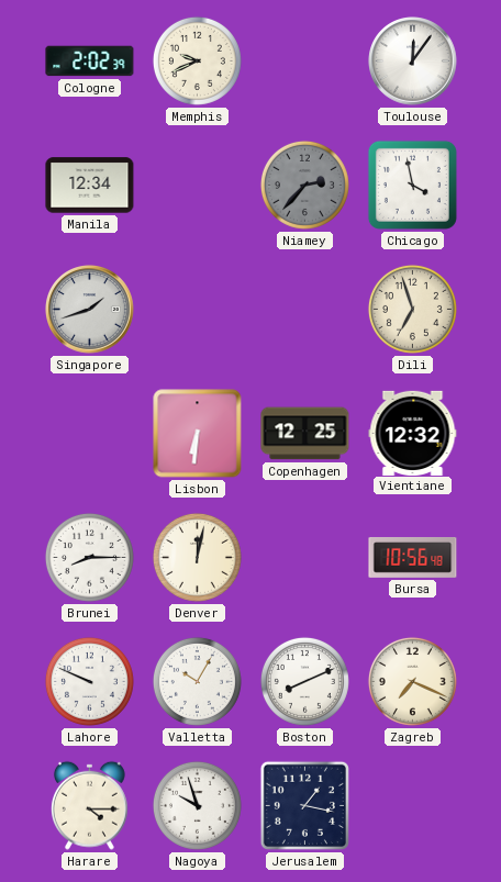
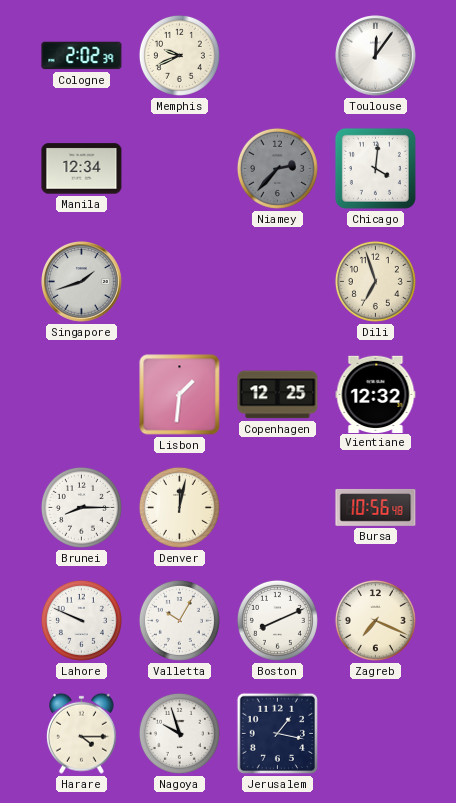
Chicago: 3:58 -> 4:01
Lisbon: 6:31 -> 1:31
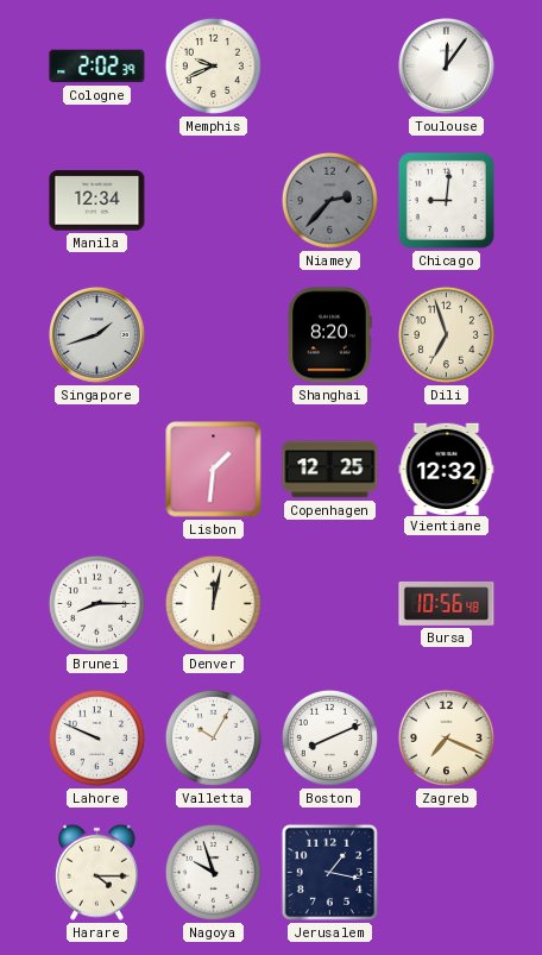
Chicago: 4:01 -> 9:01
Shanghai: none -> 8:20
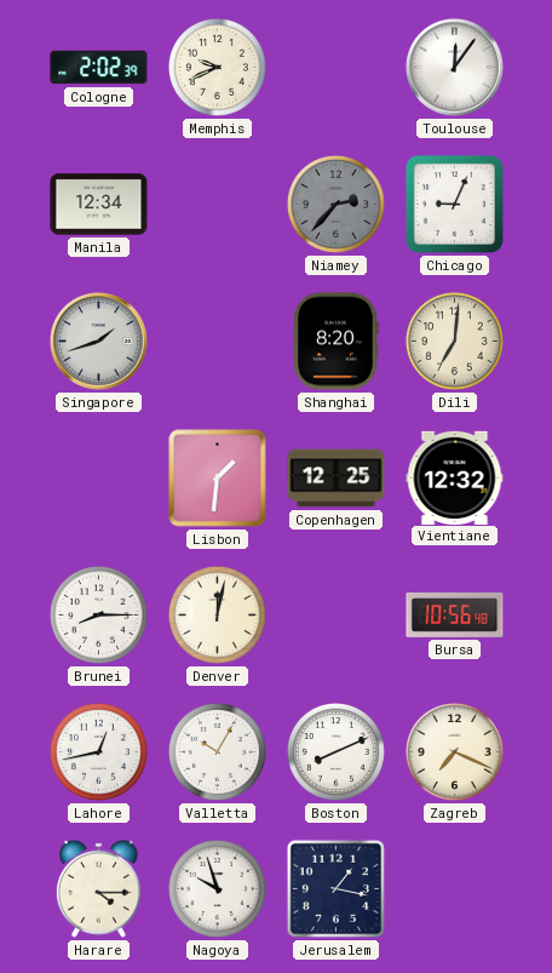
Chicago: 9:01 -> 9:04
Dili: 6:57 -> 7:01
Lahore: 9:49 -> 12:43
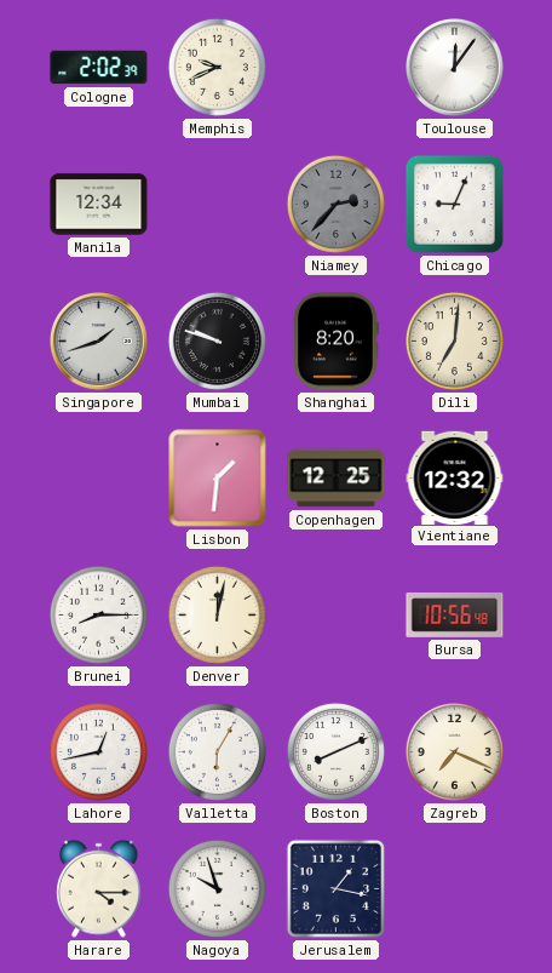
Mumbai: none -> 9:48
Valletta: 10:05 -> 6:05
